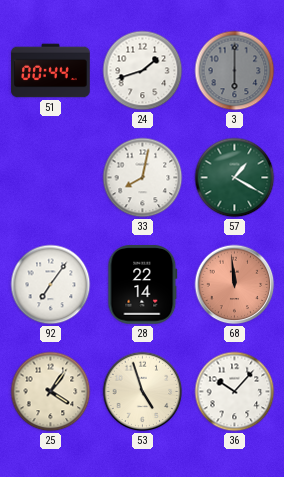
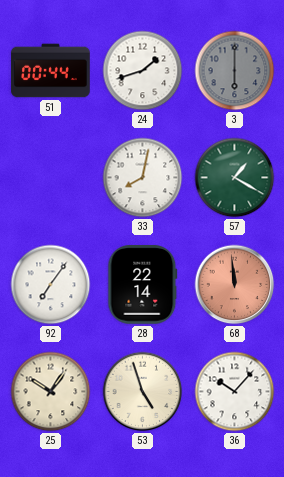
25: 4:06 -> 10:06
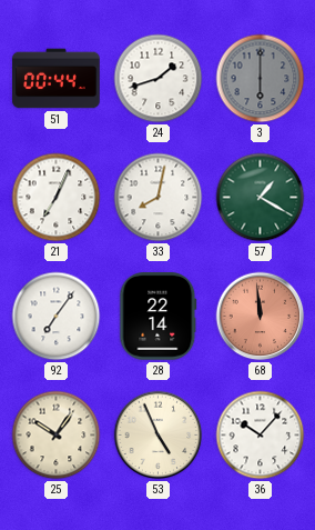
21: none -> 7:04
53: 4:57 -> 4:56
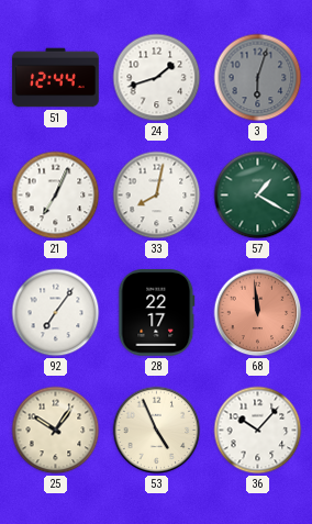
51: 00:44 -> 12:44
3: 6:00 -> 6:03
28: 22:14 -> 22:17
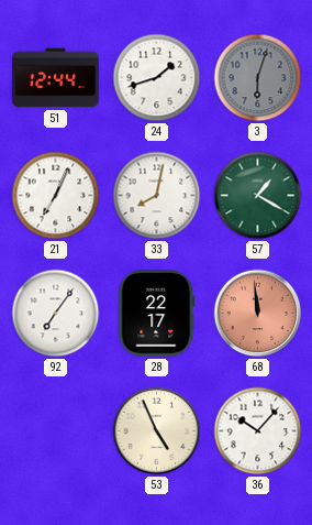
25: 10:06 -> none
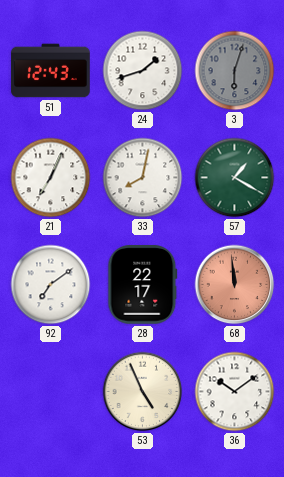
51: 12:44 -> 12:43
92: 7:06 -> 7:09
36: 10:07 -> 10:09
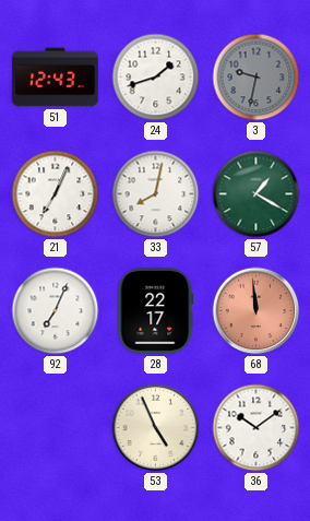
3: 6:03 -> 9:32
92: 7:09 -> 7:04
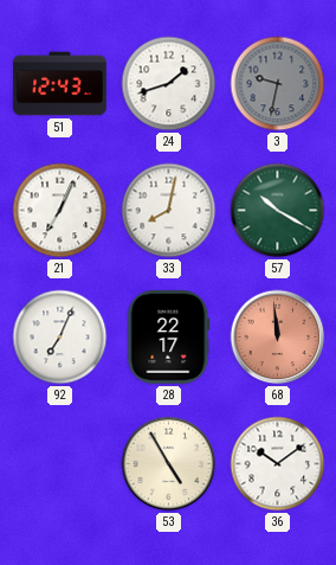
57: 1:20 -> 10:20
53: 4:56 -> 4:55
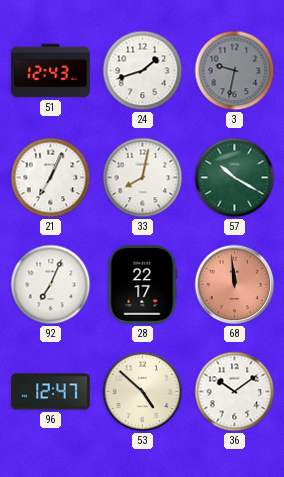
96: none -> 12:47
53: 4:55 -> 4:52
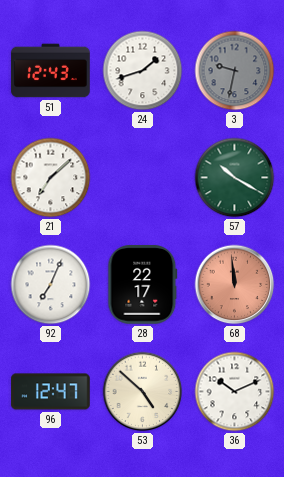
21: 7:04 -> 7:08
33: 8:02 -> none
36: 10:09 -> 10:11
